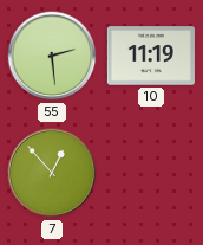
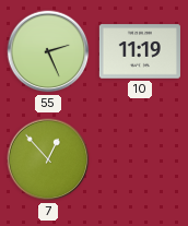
55: 2:29 -> 2:26
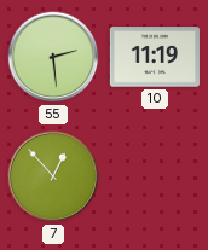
55: 2:26 -> 2:29
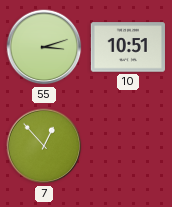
55: 2:29 -> 3:12
10: 11:19 -> 10:51
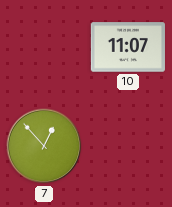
55: 3:12 -> none
10: 10:51 -> 11:07
